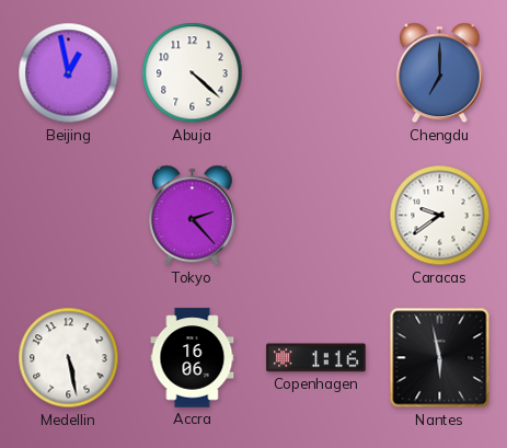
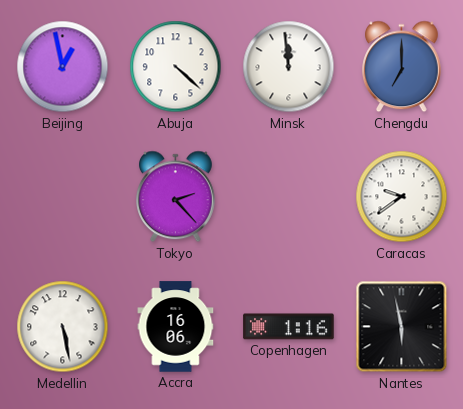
Minsk: none -> 11:59
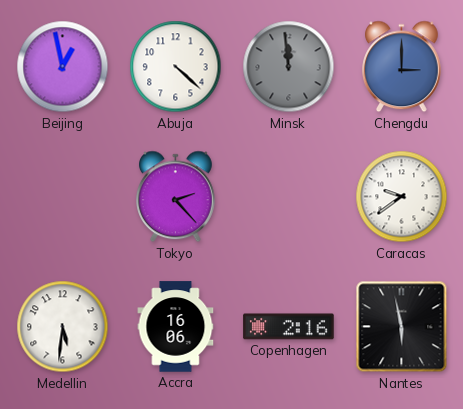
Minsk dial: white -> grey
Chengdu: 7:00 -> 3:00
Medellin: 5:28 -> 5:31
Copenhagen: 1:16 -> 2:16
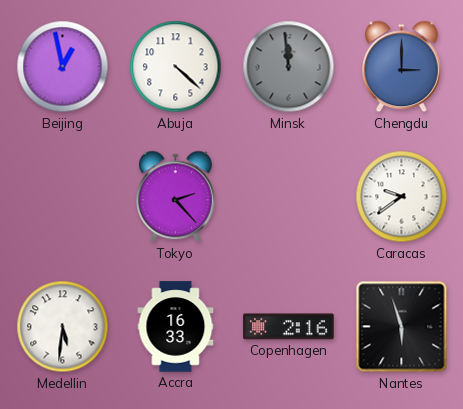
Accra: 16:06 -> 16:33
Nantes: 5:58 -> 5:57
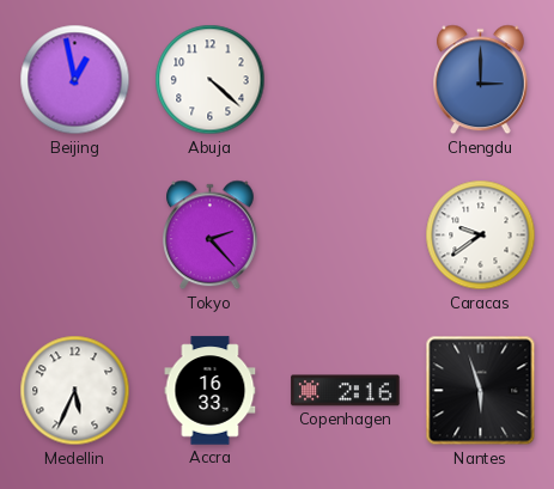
Minsk: 11:59 -> none
Medellin: 5:31 -> 5:34
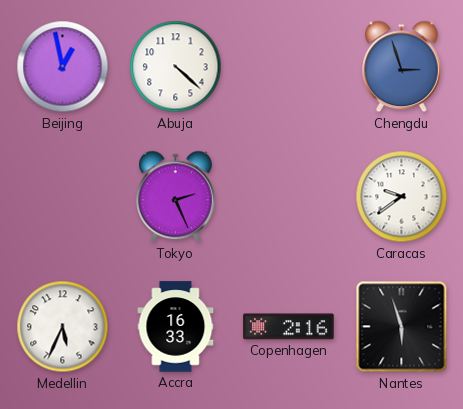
Chengdu: 3:00 -> 2:57
Tokyo: 2:23 -> 2:26
